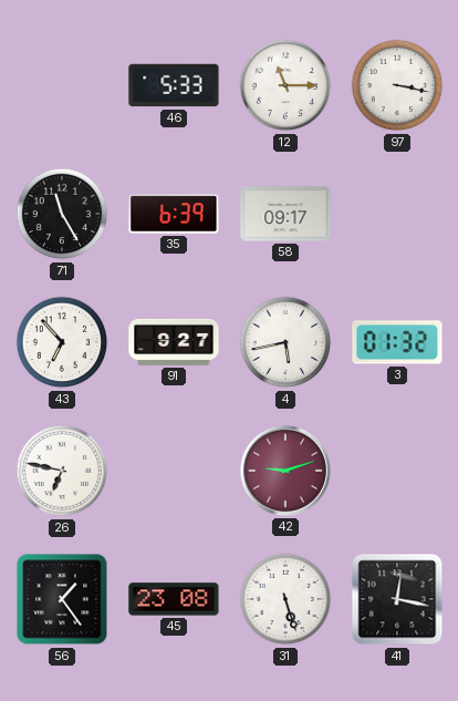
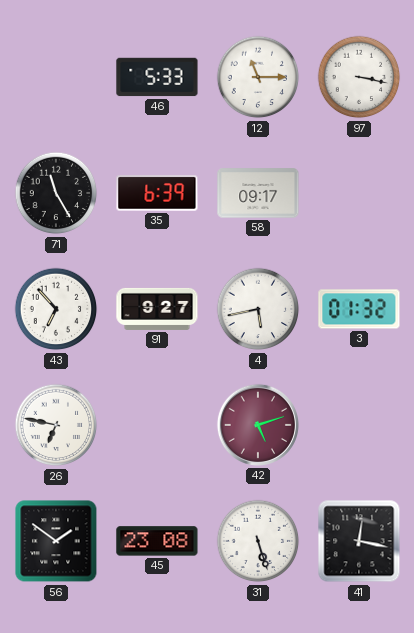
42: 9:12 -> 5:12
56: 1:24 -> 1:51
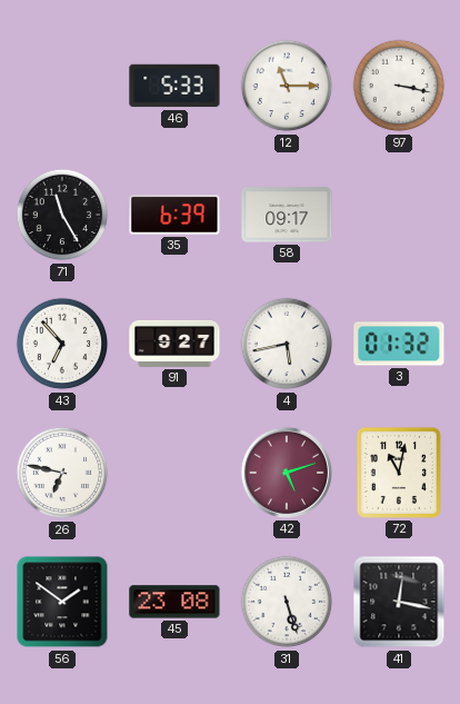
72: none -> 11:02
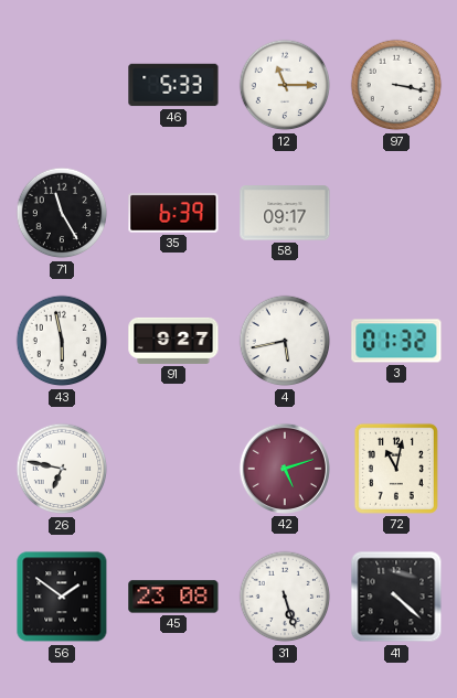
43: 6:53 -> 5:58
41: 12:17 -> 4:22
